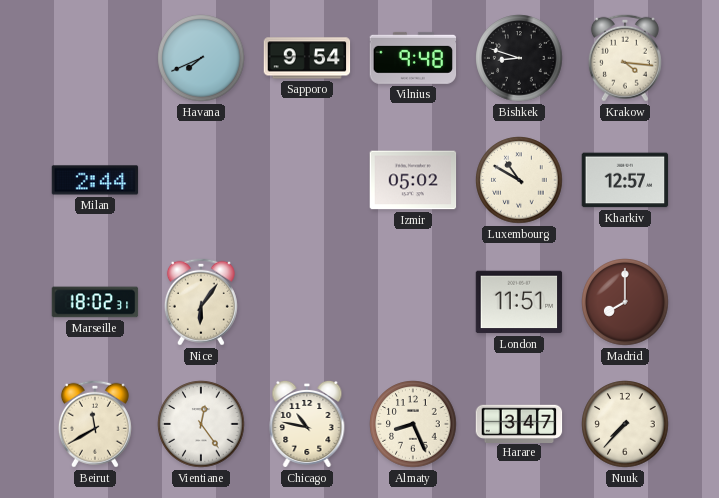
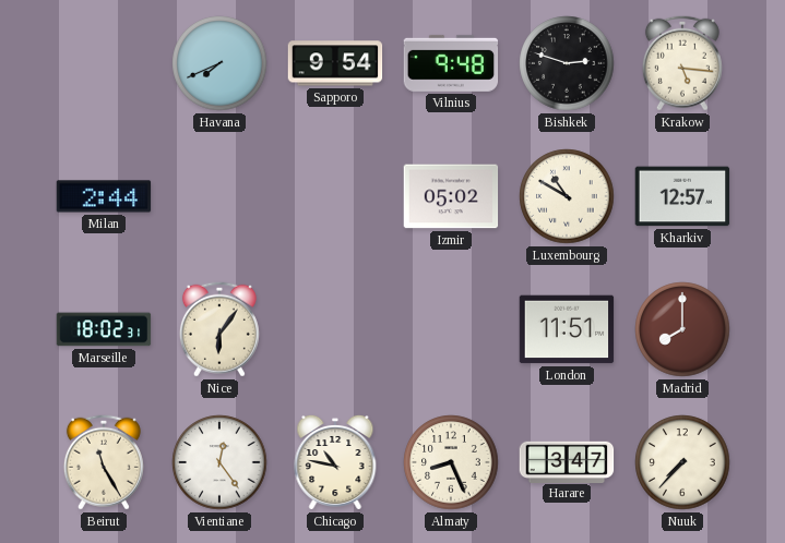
Bishkek: 8:48 -> 2:48
Krakow: 4:16 -> 5:16
Beirut: 11:40 -> 11:25
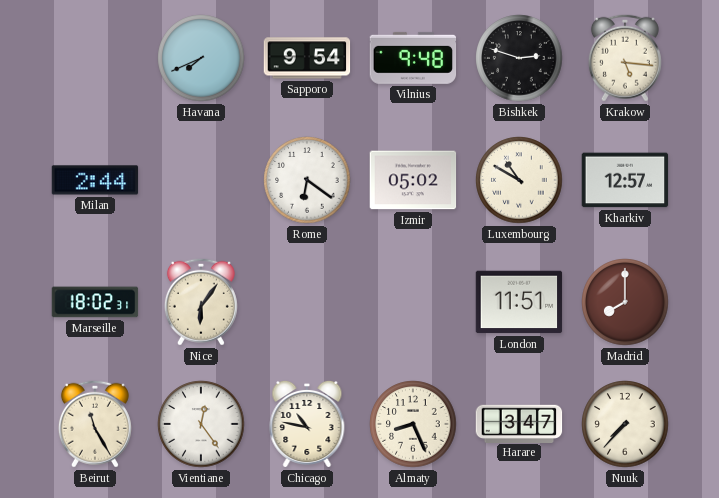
Rome: none -> 6:21
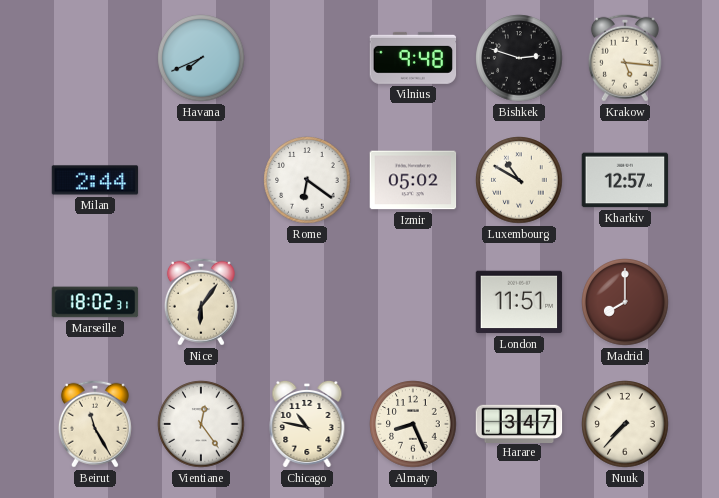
Sapporo: 9:54 -> none
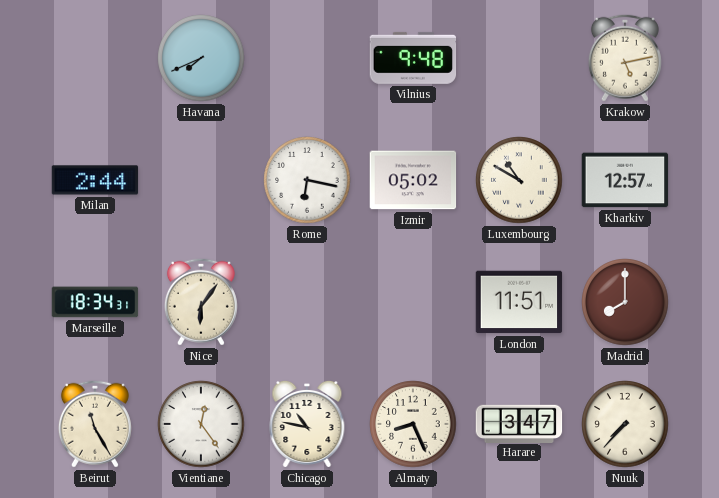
Bishkek: 2:48 -> none
Krakow: 5:16 -> 5:13
Rome: 6:21 -> 6:17
Marseille: 18:02 -> 18:34
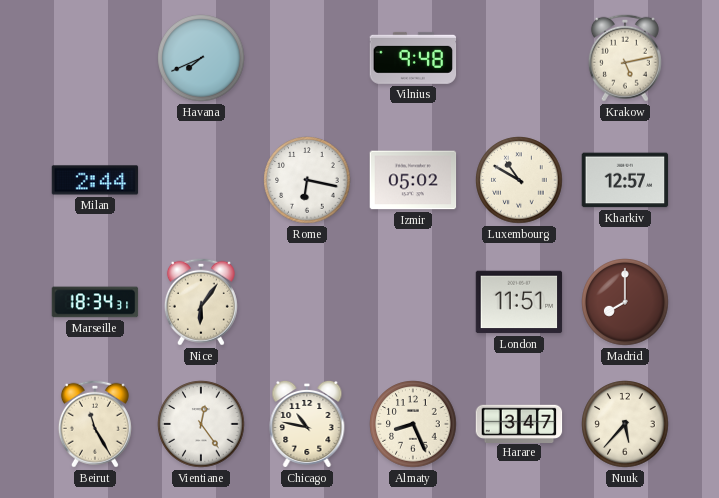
Nuuk: 7:37 -> 5:37
